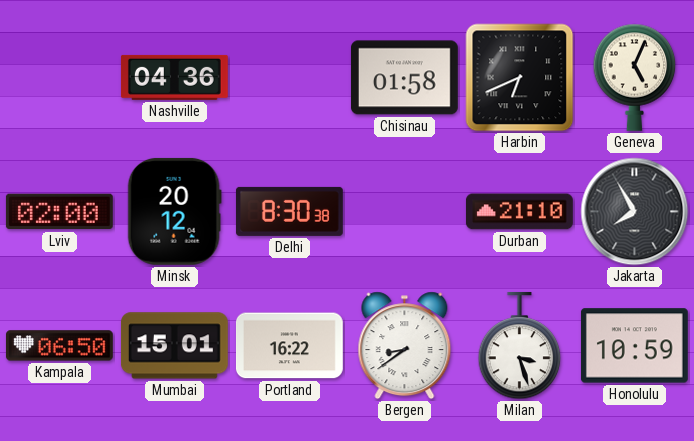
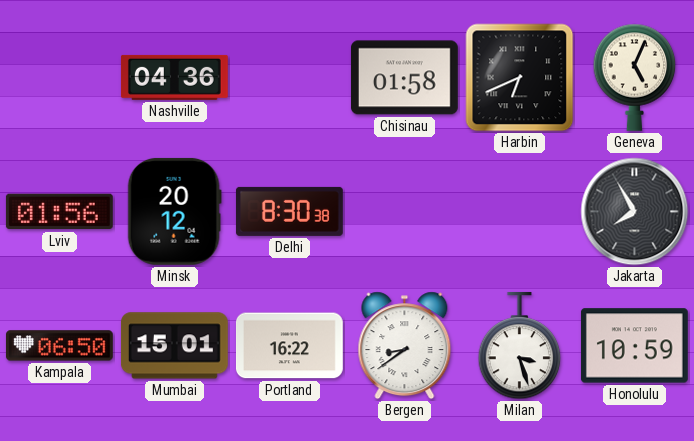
Lviv: 02:00 -> 01:56
Durban: 21:10 -> none
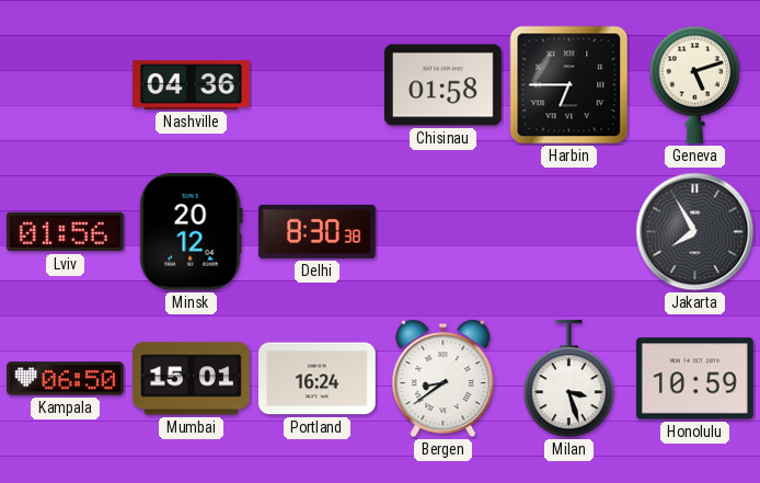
Harbin: 6:41 -> 6:45
Geneva: 5:04 -> 5:12
Portland: 16:22 -> 16:24
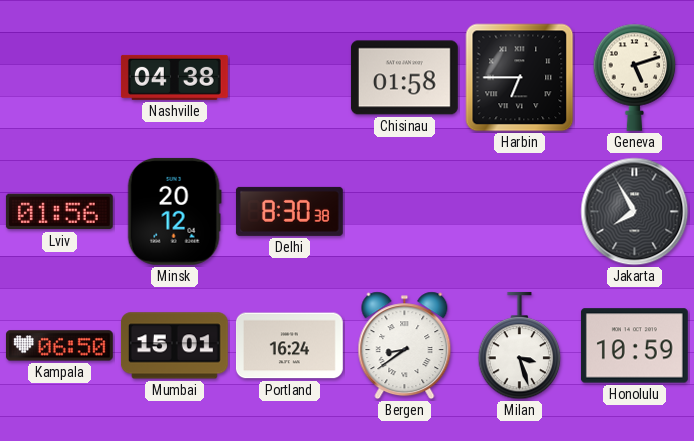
Nashville: 04:36 -> 04:38
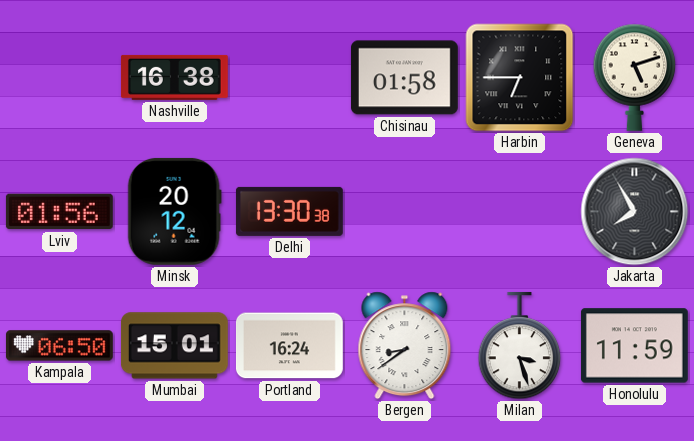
Nashville: 04:38 -> 16:38
Delhi: 8:30 -> 13:30
Honolulu: 10:59 -> 11:59
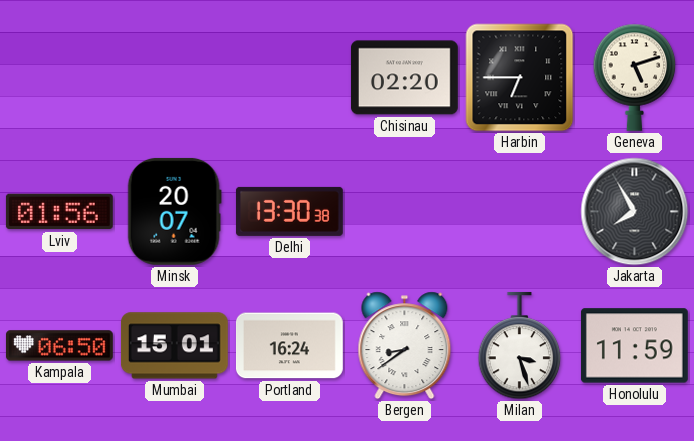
Nashville: 16:38 -> none
Chisinau: 01:58 -> 02:20
Minsk: 20:12 -> 20:07
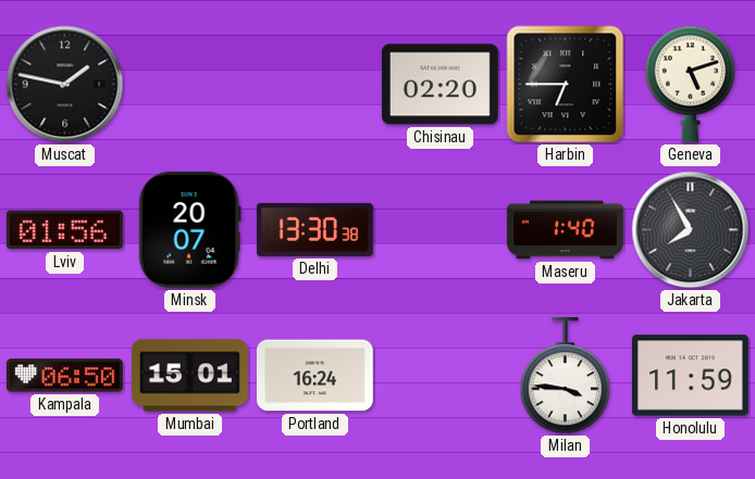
Muscat: none -> 1:47
Maseru: none -> 1:40
Bergen: 8:39 -> none
Milan: 3:27 -> 3:46
